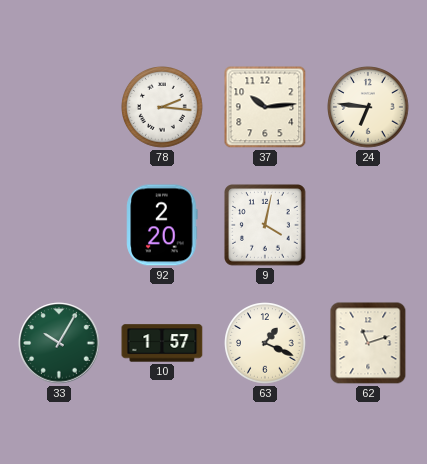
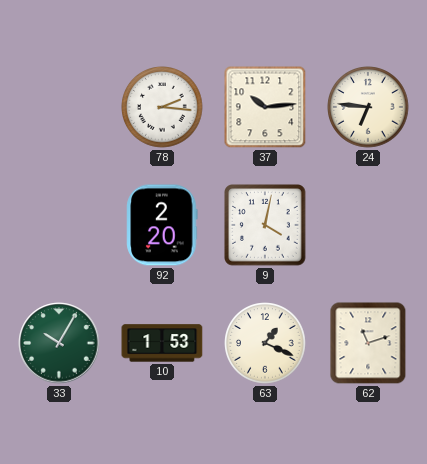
10: 1:57 -> 1:53
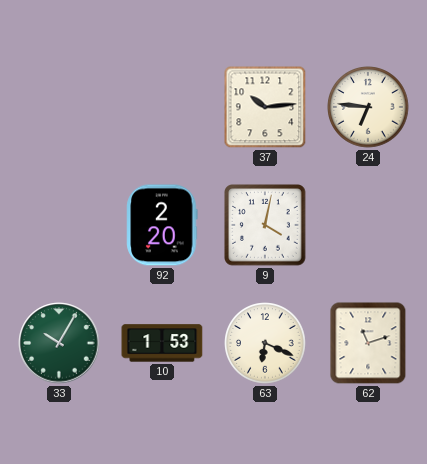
78: 2:16 -> none
63: 1:19 -> 6:19
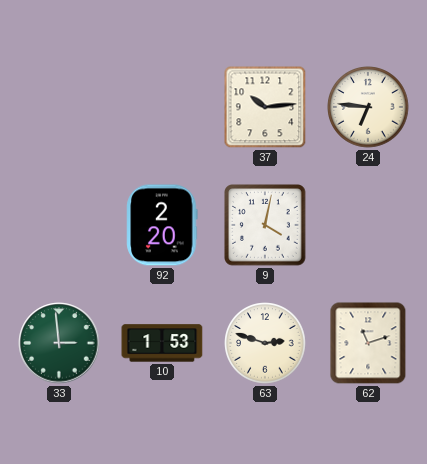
33: 10:05 -> 2:59
63: 6:19 -> 2:48
